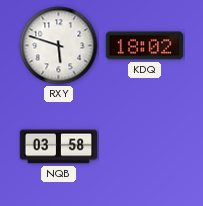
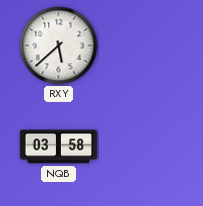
RXY: 5:48 -> 5:38
KDQ: 18:02 -> none
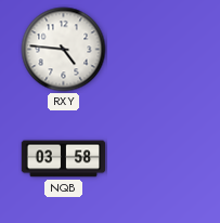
RXY: 5:38 -> 4:46
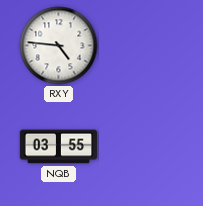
NQB: 03:58 -> 03:55
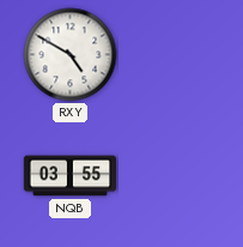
RXY: 4:46 -> 4:50
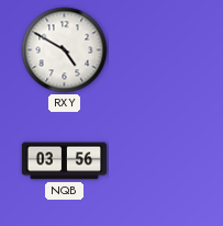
NQB: 03:55 -> 03:56
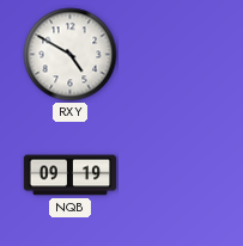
NQB: 03:56 -> 09:19
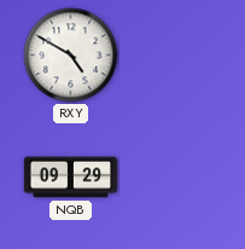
NQB: 09:19 -> 09:29
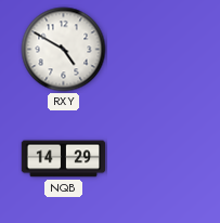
NQB: 09:29 -> 14:29
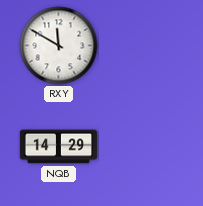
RXY: 4:50 -> 11:50
